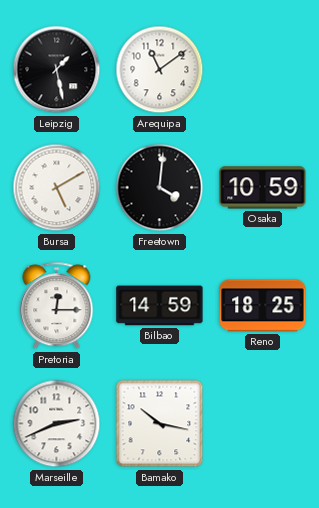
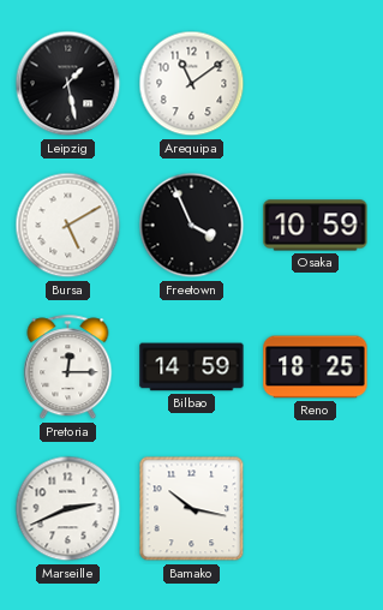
Freetown: 4:01 -> 3:56
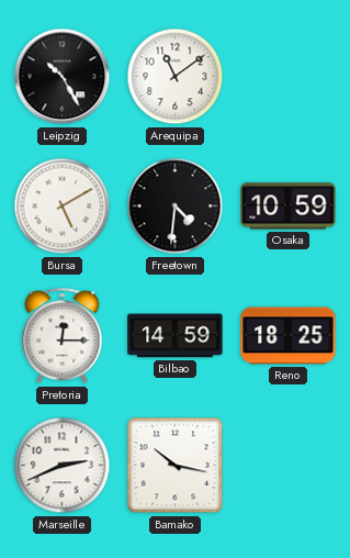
Leipzig: 1:28 -> 10:25
Freetown: 3:56 -> 4:31
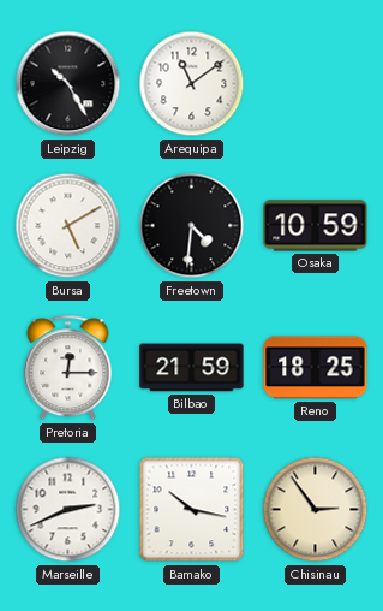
Bilbao: 14:59 -> 21:59
Chisinau: none -> 2:54
